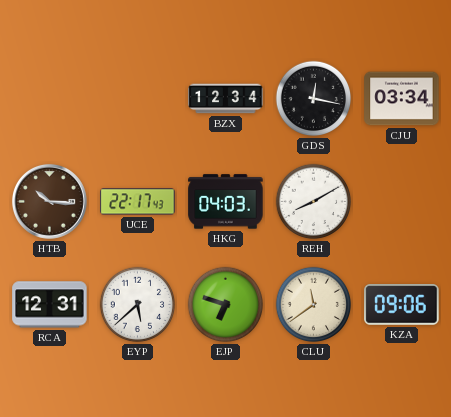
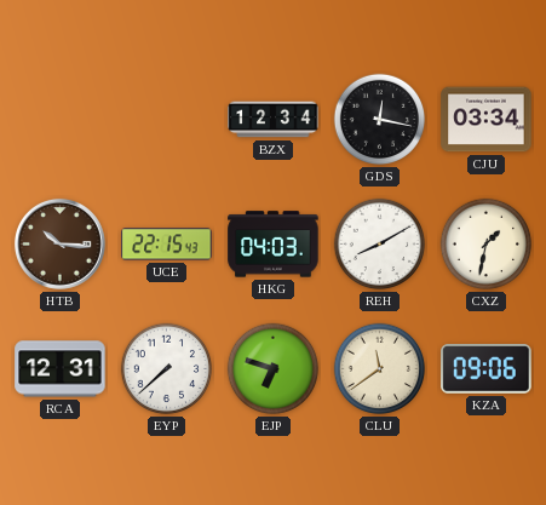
UCE: 22:17 -> 22:15
CXZ: none -> 1:32
EYP: 5:38 -> 7:38
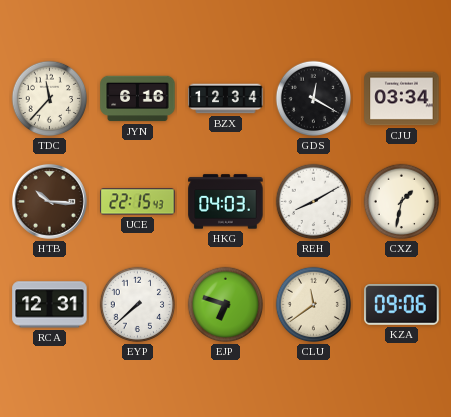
TDC: none -> 11:37
JYN: none -> 6:16
GDS: 12:17 -> 12:20
